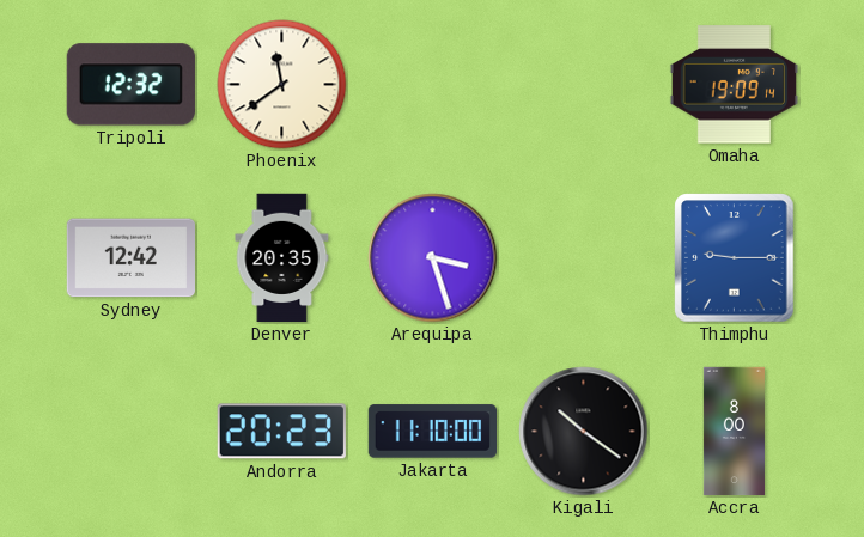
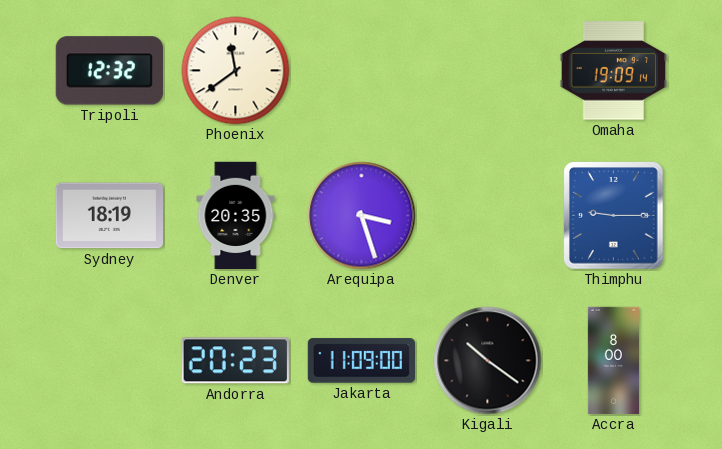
Sydney: 12:42 -> 18:19
Jakarta: 11:10 -> 11:09
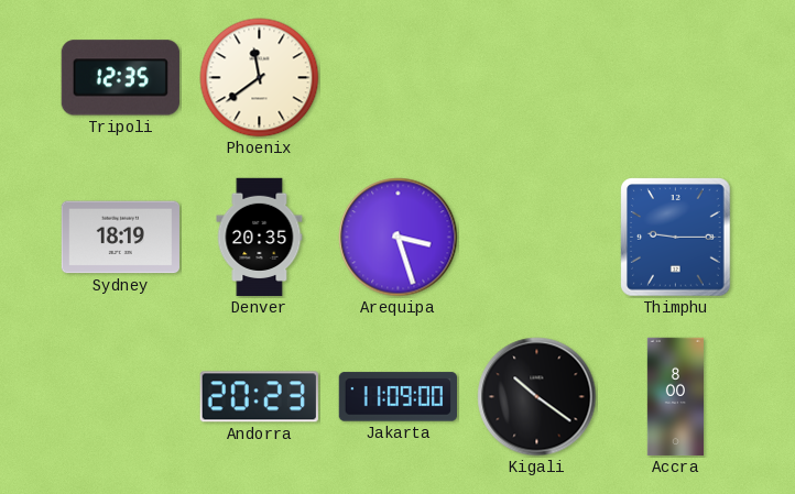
Tripoli: 12:32 -> 12:35
Omaha: 19:09 -> none
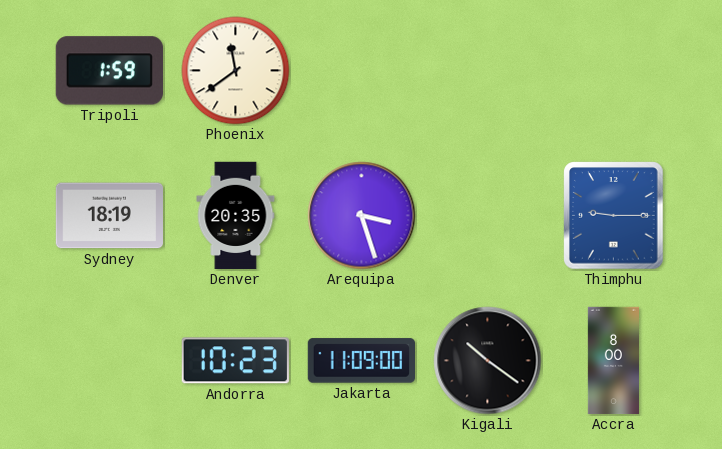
Tripoli: 12:35 -> 1:59
Andorra: 20:23 -> 10:23
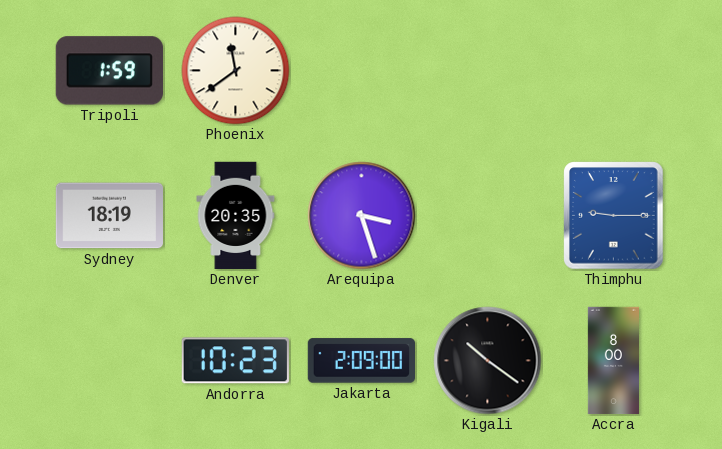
Jakarta: 11:09 -> 2:09
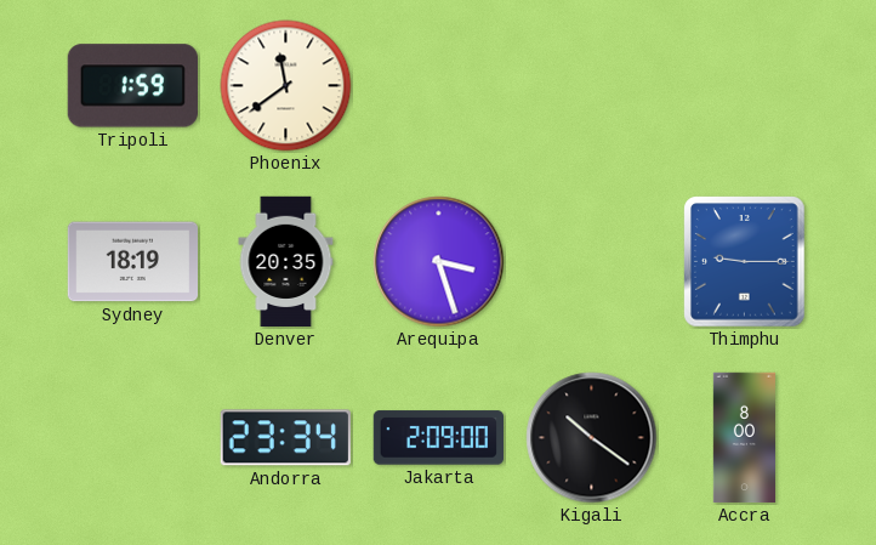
Andorra: 10:23 -> 23:34
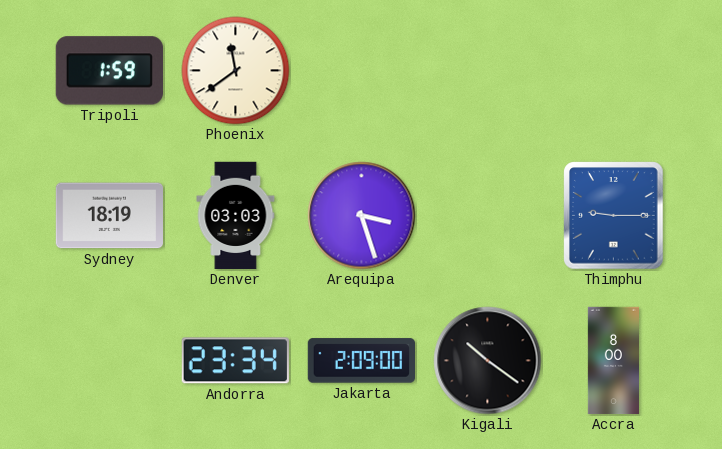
Denver: 20:35 -> 03:03
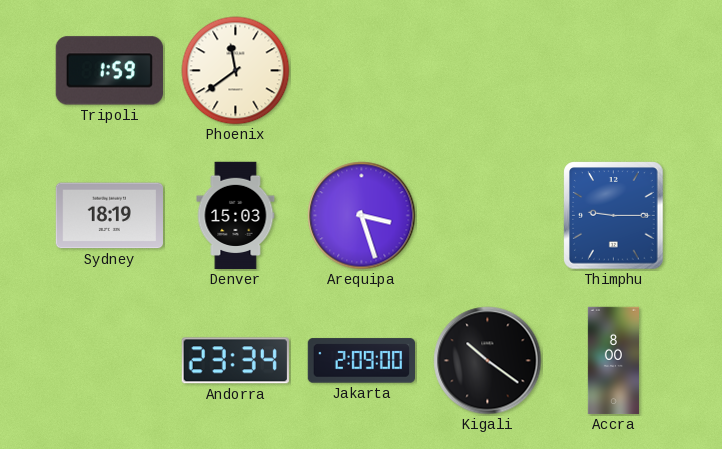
Denver: 03:03 -> 15:03
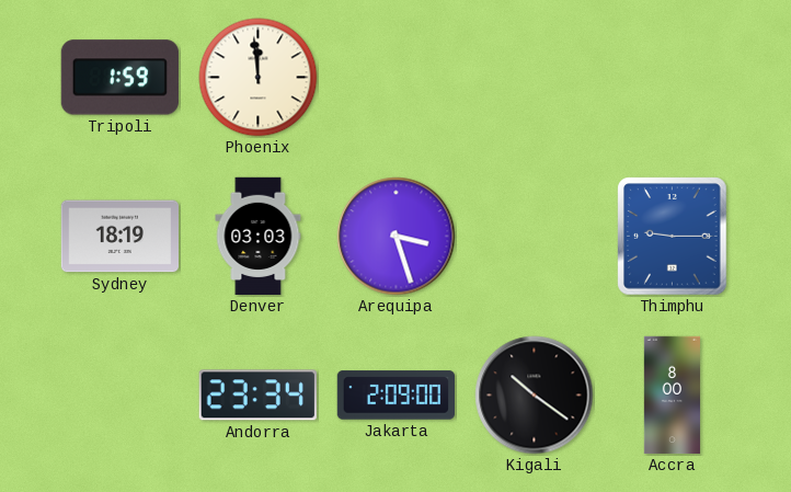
Phoenix: 11:39 -> 11:59
Denver: 15:03 -> 03:03
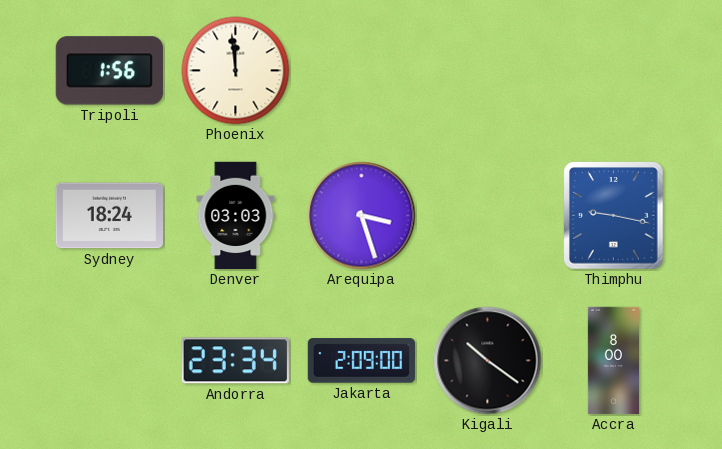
Tripoli: 1:59 -> 1:56
Sydney: 18:19 -> 18:24
Thimphu: 9:15 -> 9:17
